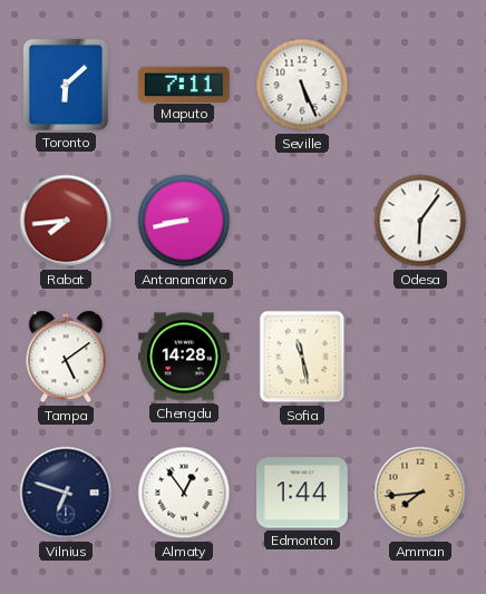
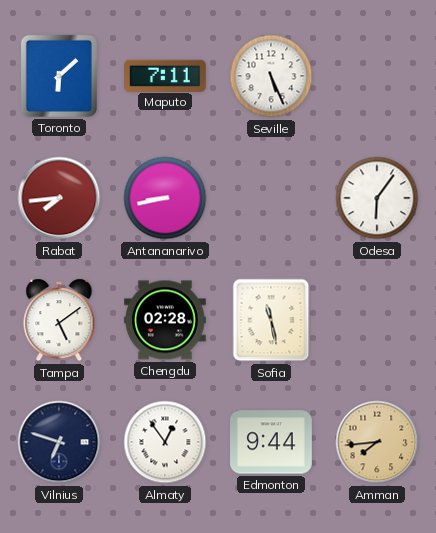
Chengdu: 14:28 -> 02:28
Edmonton: 1:44 -> 9:44
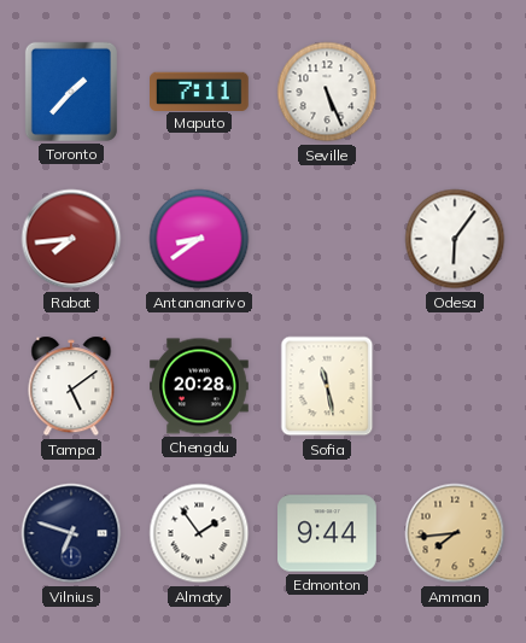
Toronto: 6:08 -> 1:37
Antananarivo: 8:43 -> 8:39
Chengdu: 02:28 -> 20:28
Almaty: 12:54 -> 1:54
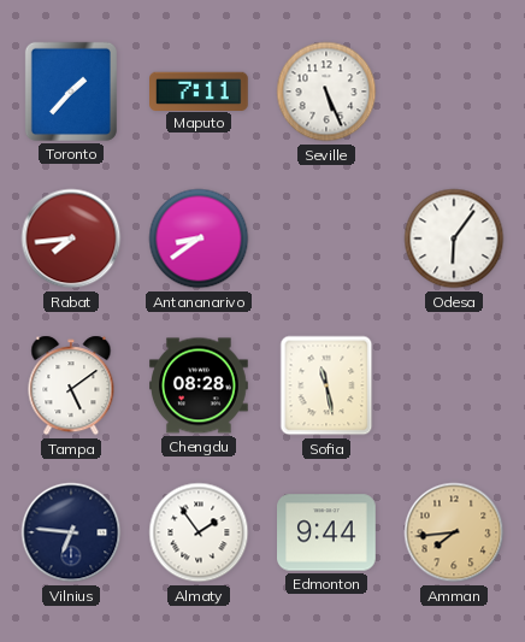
Chengdu: 20:28 -> 08:28
Vilnius: 6:48 -> 6:46
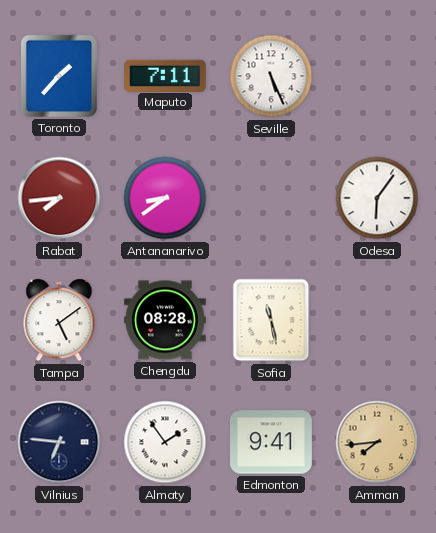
Edmonton: 9:44 -> 9:41
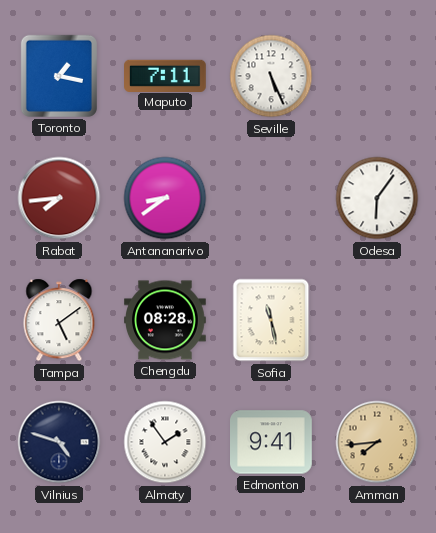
Toronto: 1:37 -> 1:17
Vilnius: 6:46 -> 4:48
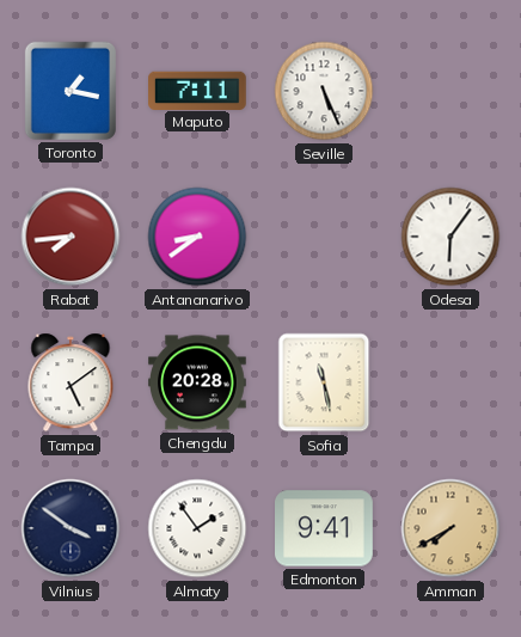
Chengdu: 08:28 -> 20:28
Vilnius: 4:48 -> 3:51
Amman: 7:44 -> 7:40
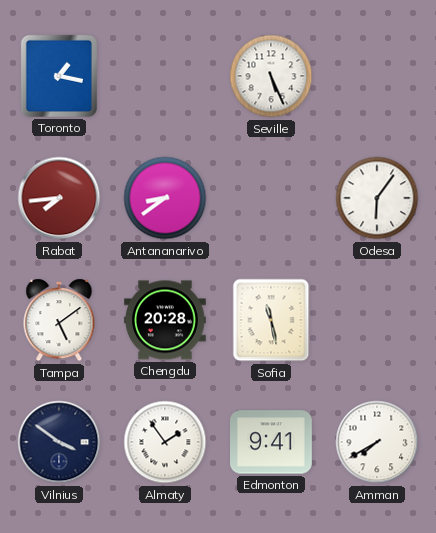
Maputo: 7:11 -> none
Amman dial: champagne -> white
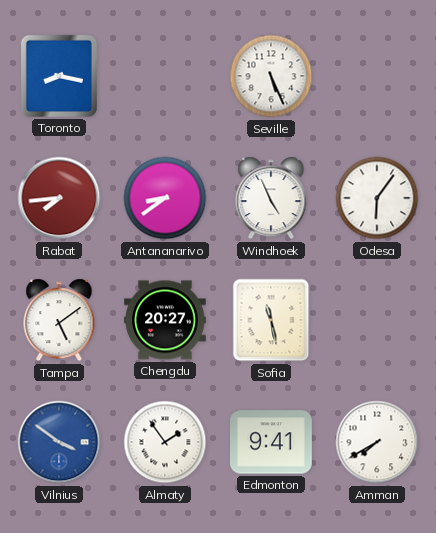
Toronto: 1:17 -> 8:17
Windhoek: none -> 4:56
Chengdu: 20:28 -> 20:27
Vilnius dial: navy -> blue
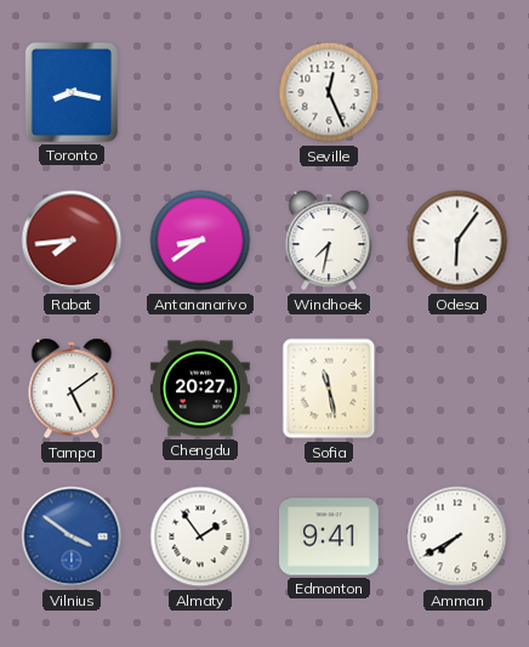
Seville: 5:26 -> 12:26
Windhoek: 4:56 -> 7:32
